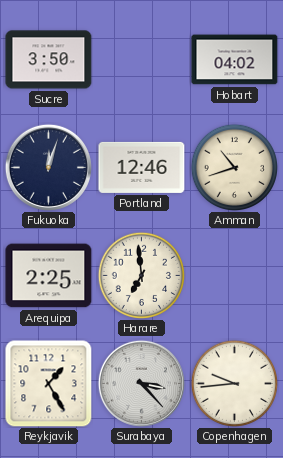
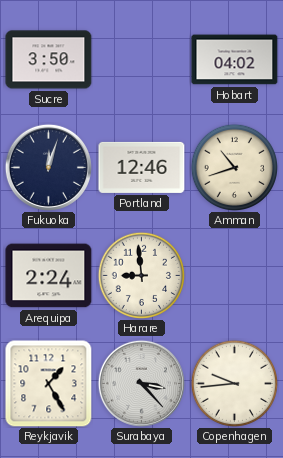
Arequipa: 2:25 -> 2:24
Harare: 6:59 -> 8:59
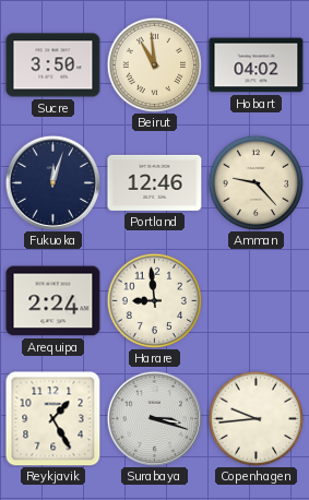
Beirut: none -> 10:59
Amman: 10:42 -> 9:23
Surabaya: 3:23 -> 3:18
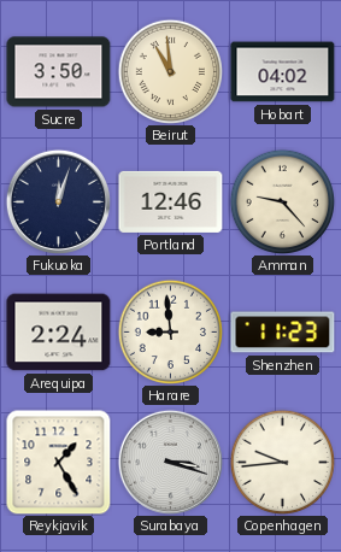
Shenzhen: none -> 11:23
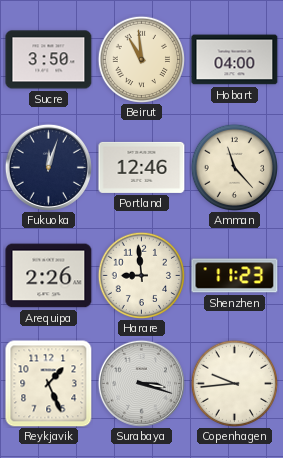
Hobart: 04:02 -> 04:00
Amman: 9:23 -> 11:23
Arequipa: 2:24 -> 2:26
Reykjavik: 1:25 -> 1:26
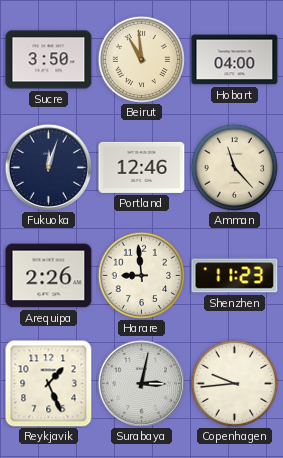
Surabaya: 3:18 -> 3:02
